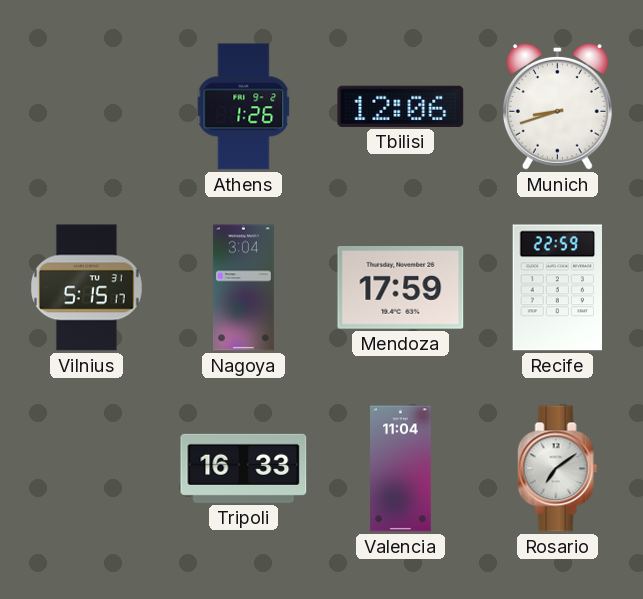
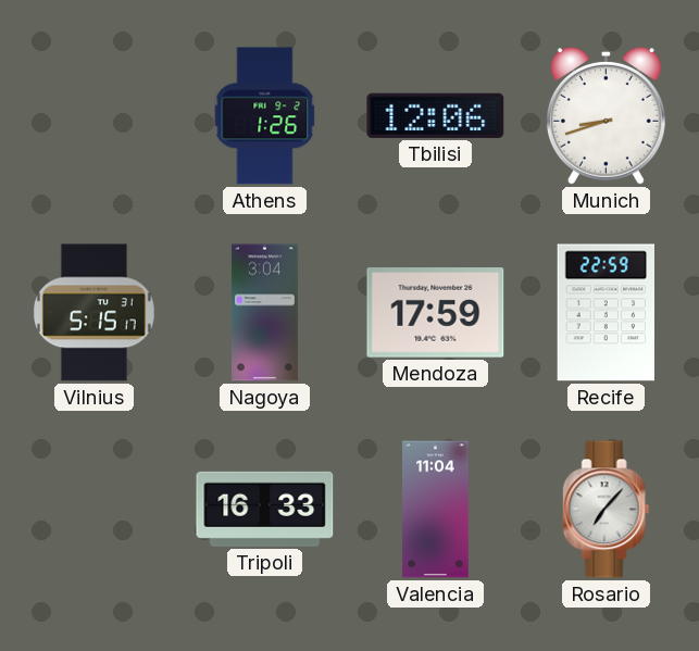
Rosario: 7:09 -> 7:07
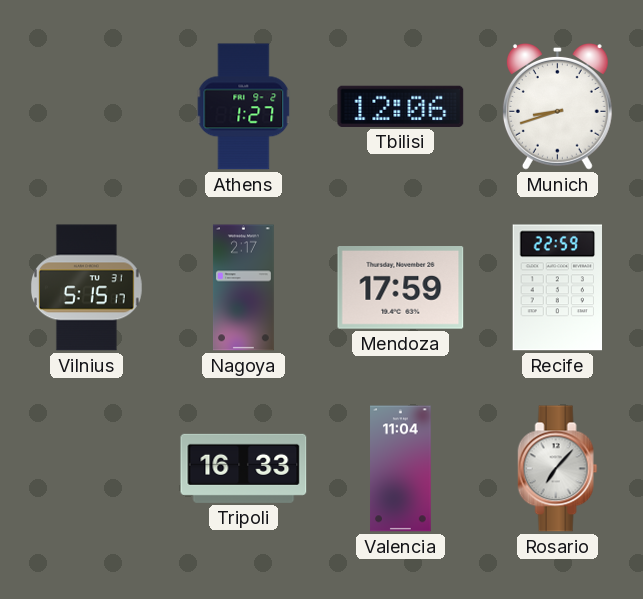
Athens: 1:26 -> 1:27
Nagoya: 3:04 -> 2:17
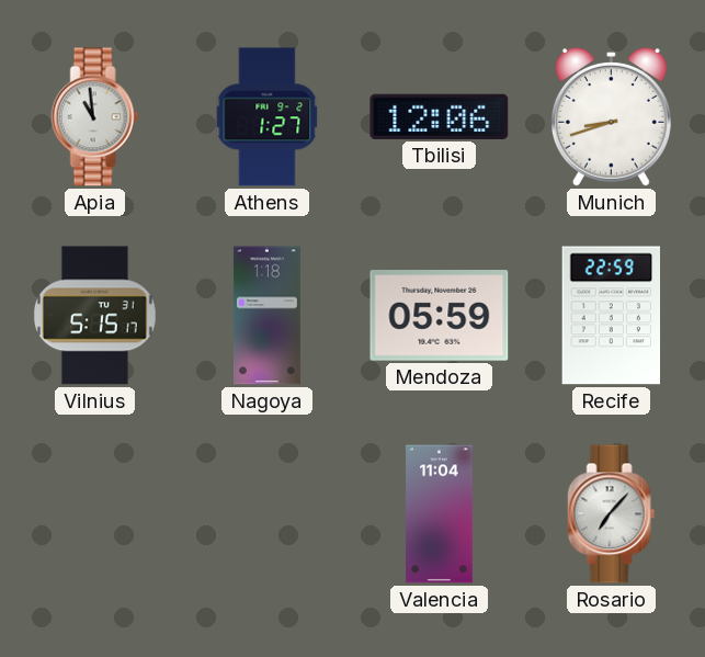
Apia: none -> 10:59
Nagoya: 2:17 -> 1:18
Mendoza: 17:59 -> 05:59
Tripoli: 16:33 -> none
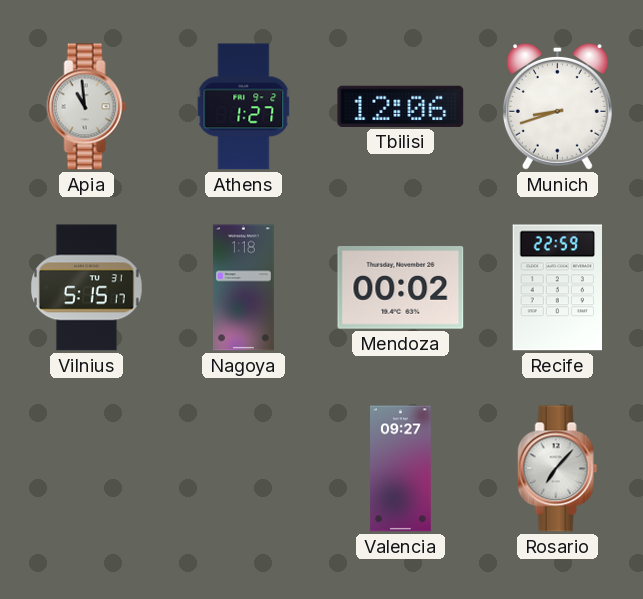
Mendoza: 05:59 -> 00:02
Valencia: 11:04 -> 09:27
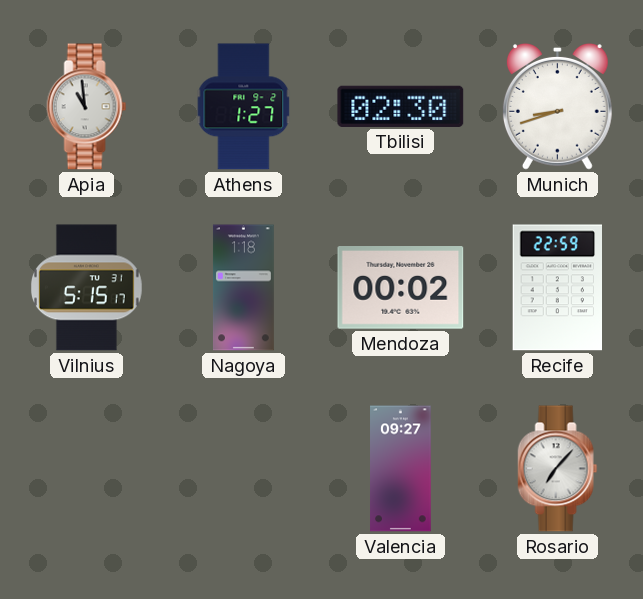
Tbilisi: 12:06 -> 02:30
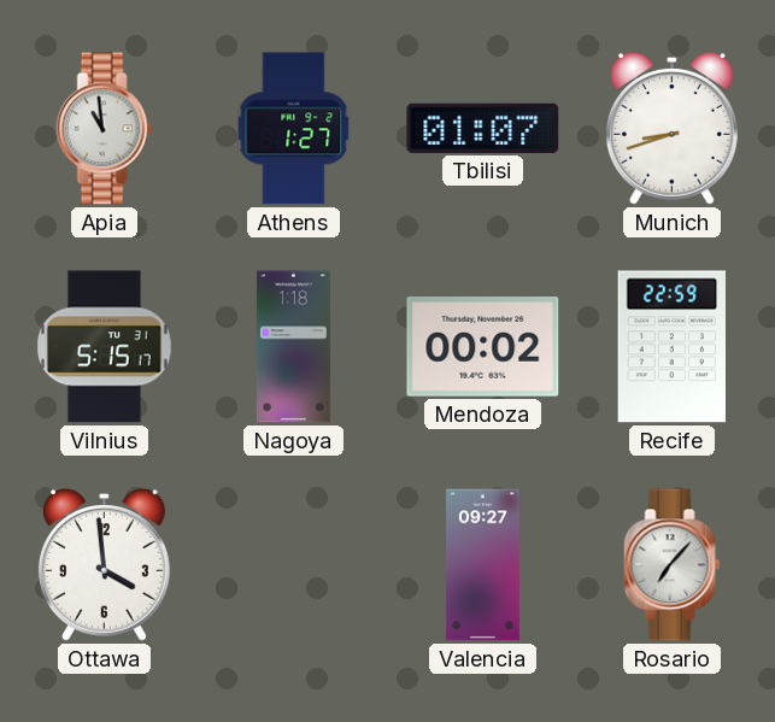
Tbilisi: 02:30 -> 01:07
Ottawa: none -> 3:59
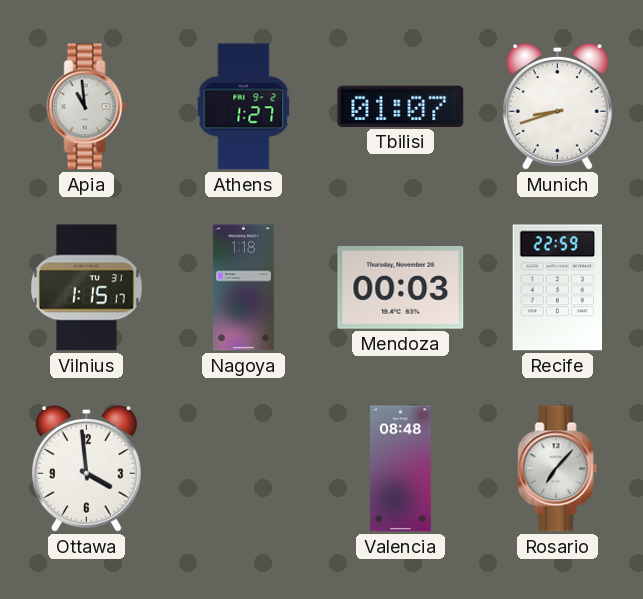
Vilnius: 5:15 -> 1:15
Mendoza: 00:02 -> 00:03
Valencia: 09:27 -> 08:48
